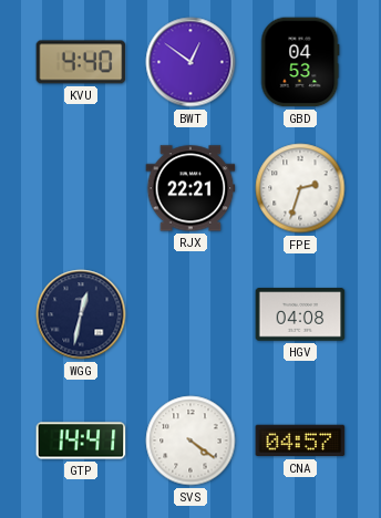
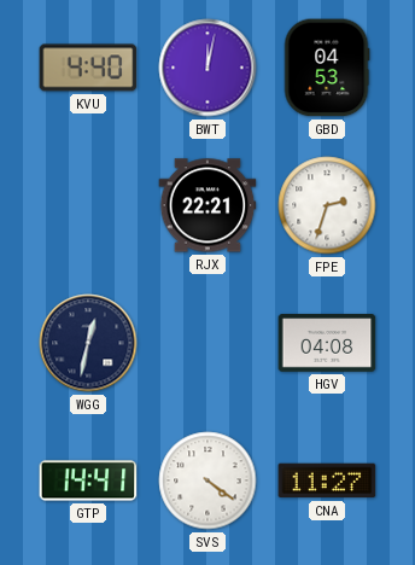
BWT: 12:51 -> 12:02
CNA: 04:57 -> 11:27
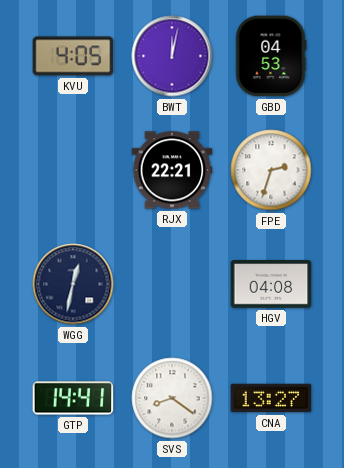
KVU: 4:40 -> 4:05
SVS: 4:21 -> 8:21
CNA: 11:27 -> 13:27
